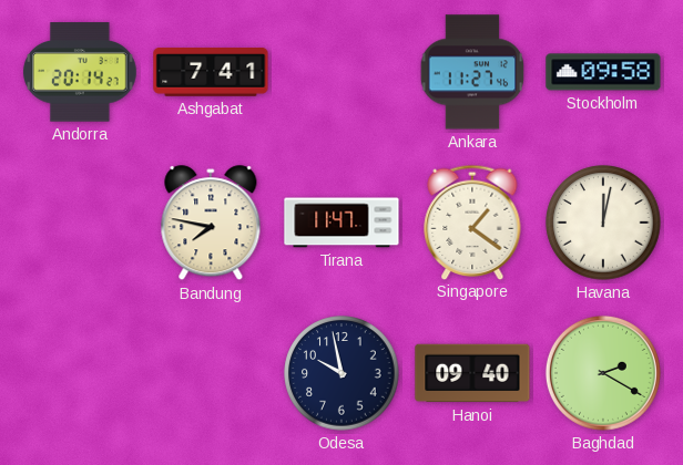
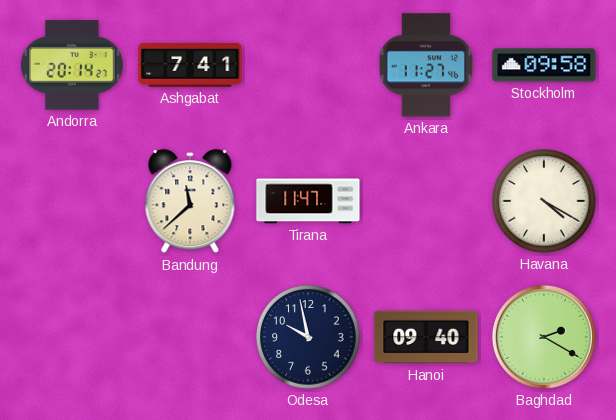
Bandung: 7:47 -> 11:38
Singapore: 1:21 -> none
Havana: 12:02 -> 4:20
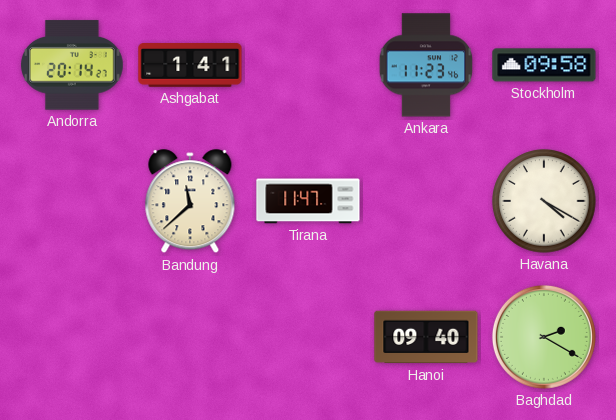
Ashgabat: 7:41 -> 1:41
Ankara: 11:27 -> 11:23
Odesa: 9:58 -> none
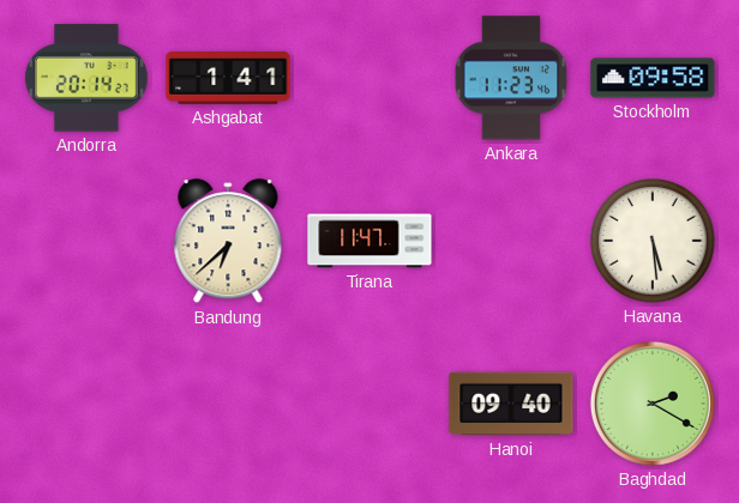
Bandung: 11:38 -> 6:38
Havana: 4:20 -> 5:29
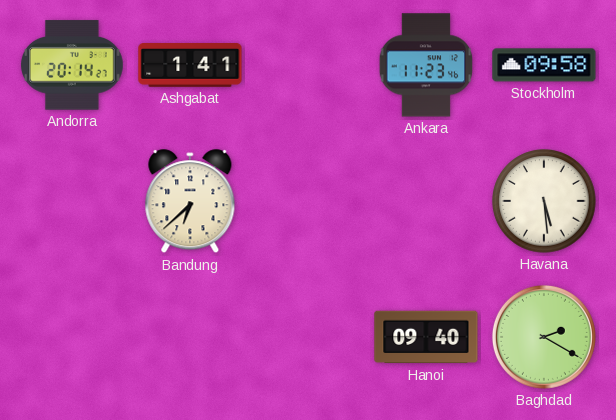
Tirana: 11:47 -> none
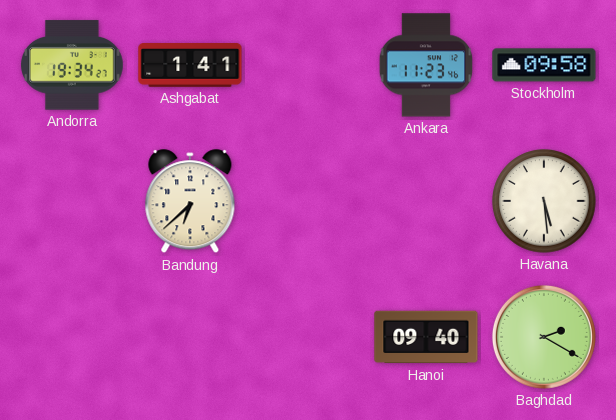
Andorra: 20:14 -> 19:34
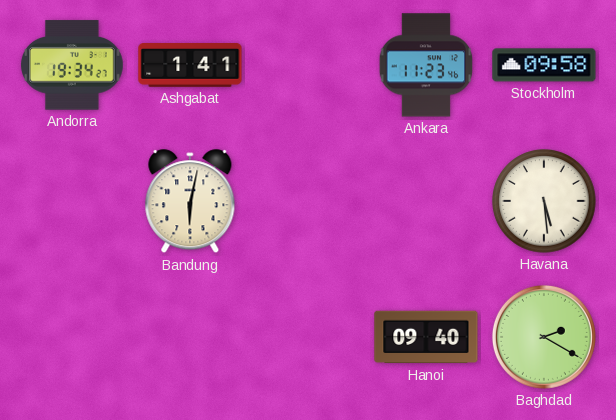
Bandung: 6:38 -> 6:02
